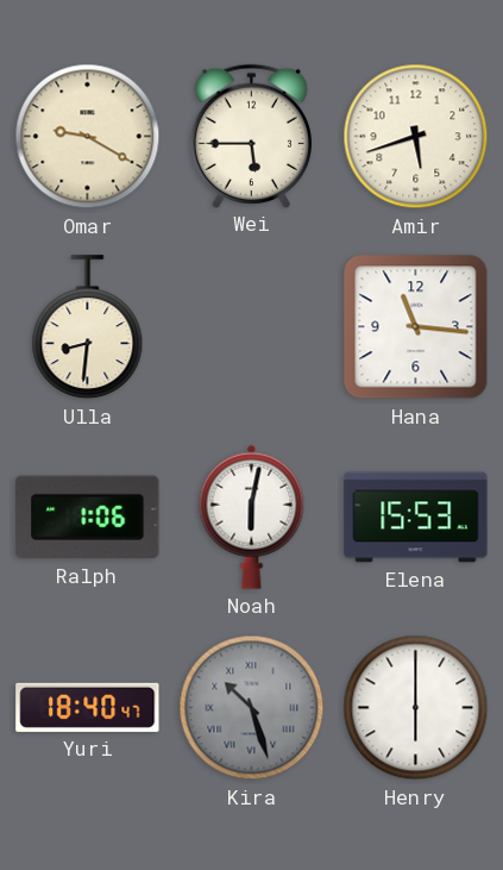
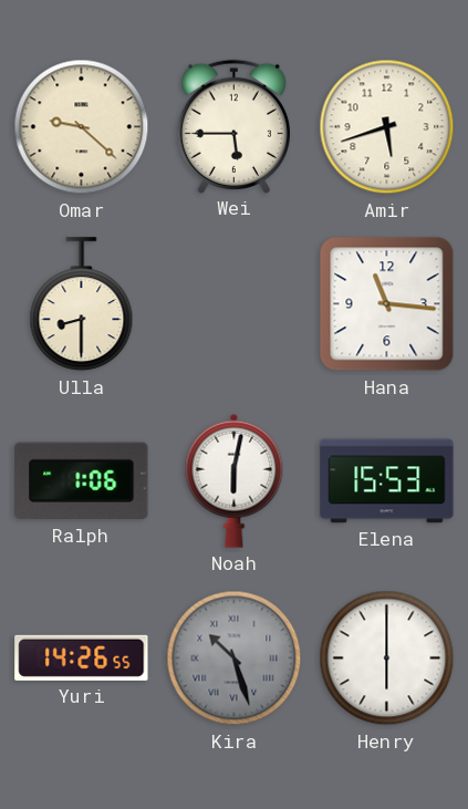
Omar: 9:20 -> 9:22
Ulla: 8:31 -> 8:30
Yuri: 18:40 -> 14:26
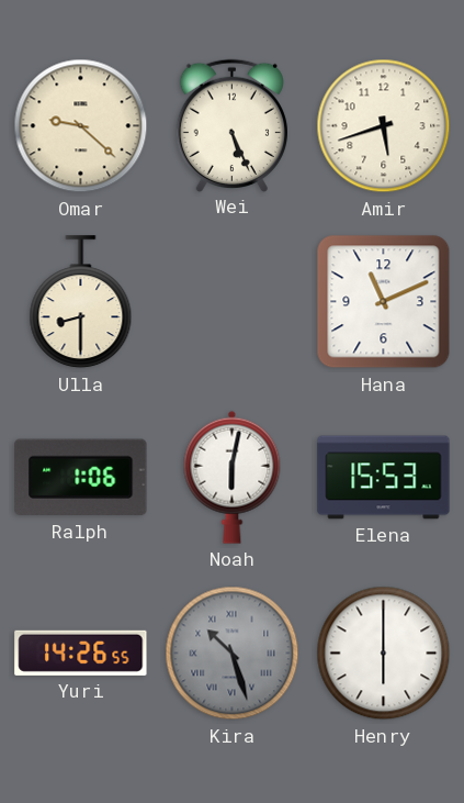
Wei: 5:45 -> 5:26
Hana: 11:16 -> 11:11
